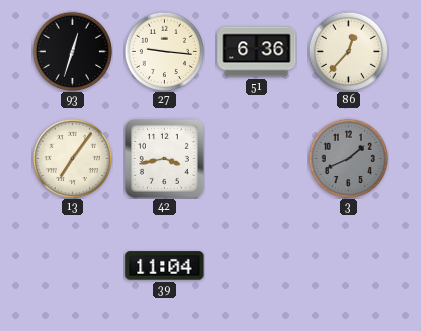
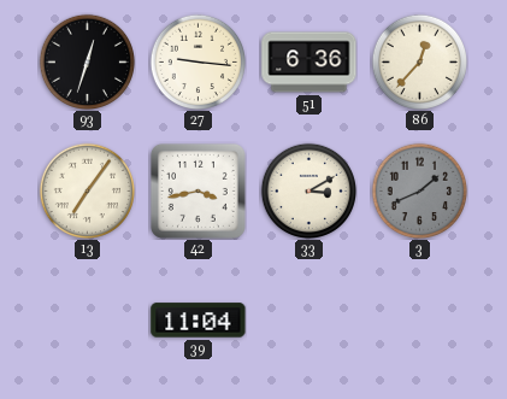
33: none -> 3:10
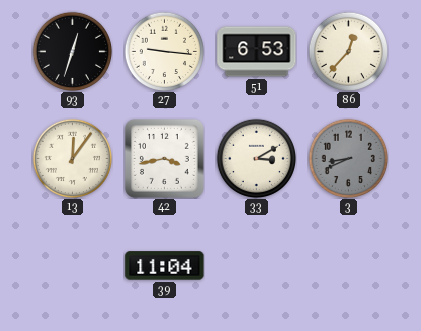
51: 6:36 -> 6:53
13: 7:06 -> 12:06
3: 1:41 -> 8:41
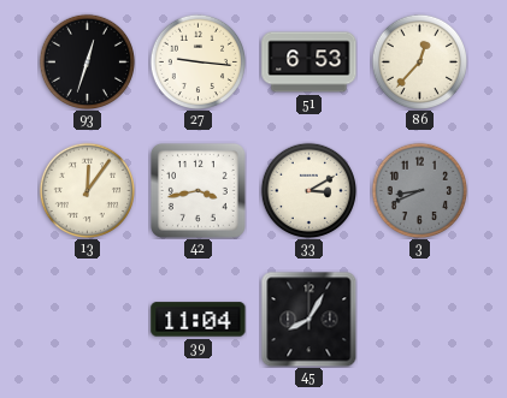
45: none -> 8:05
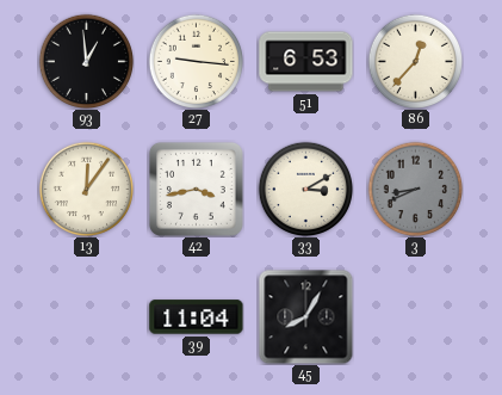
93: 12:33 -> 12:59
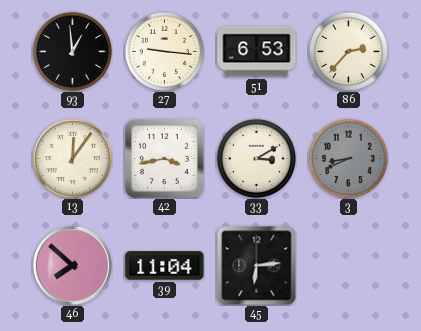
86: 12:37 -> 2:37
46: none -> 7:52
45: 8:05 -> 6:14
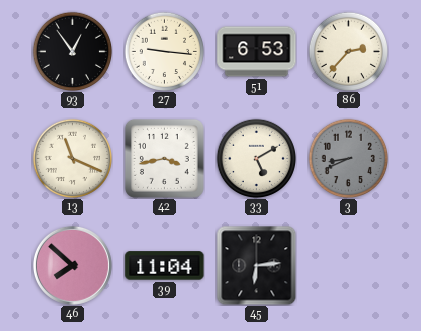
93: 12:59 -> 12:54
13: 12:06 -> 11:19
33: 3:10 -> 5:10
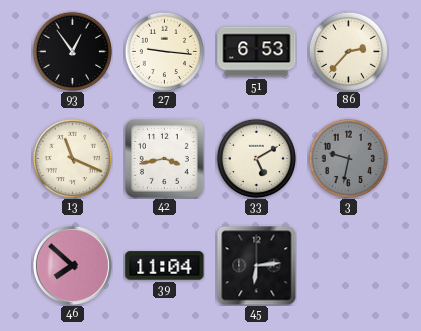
3: 8:41 -> 9:32
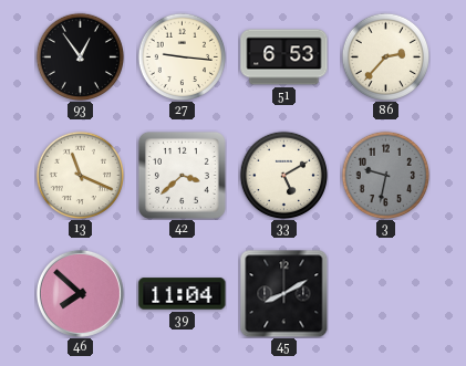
42: 3:43 -> 3:38
45: 6:14 -> 8:10
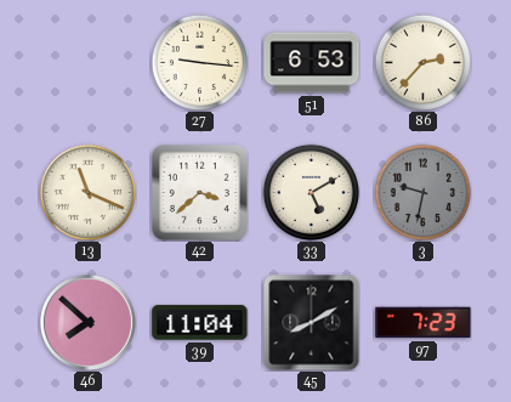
93: 12:54 -> none
97: none -> 7:23
